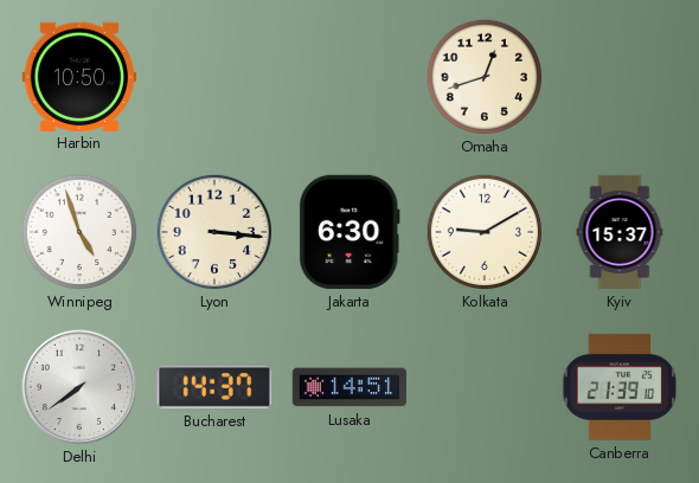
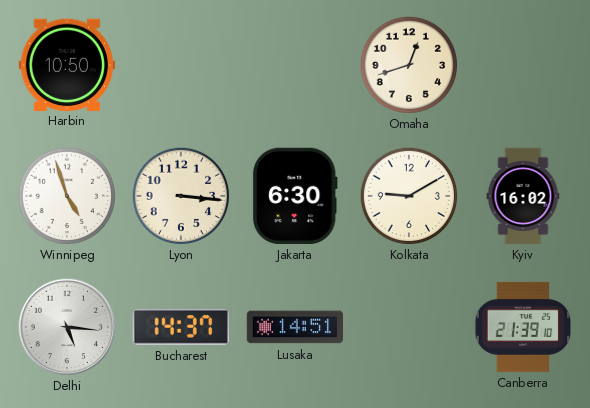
Kyiv: 15:37 -> 16:02
Delhi: 7:39 -> 5:16
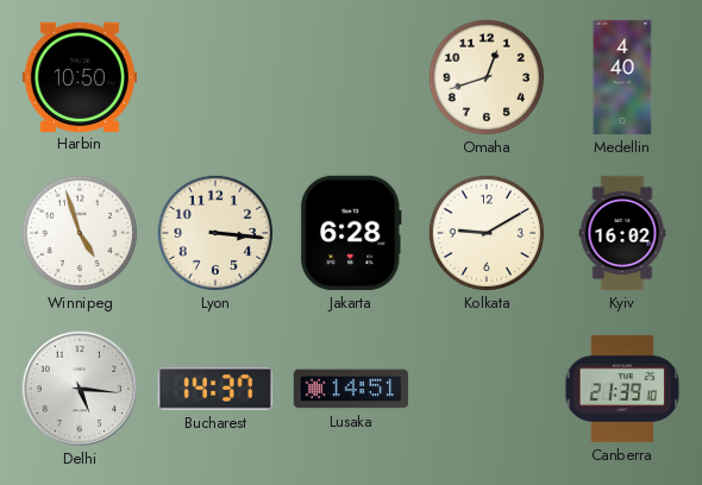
Medellin: none -> 4:40
Jakarta: 6:30 -> 6:28
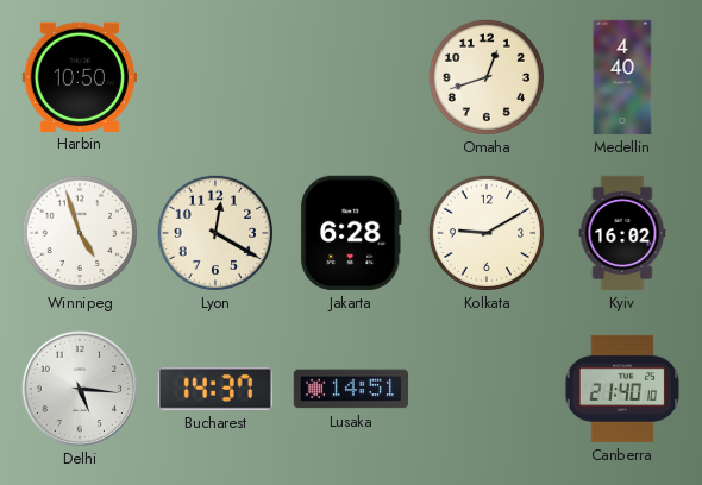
Lyon: 3:16 -> 12:20
Canberra: 21:39 -> 21:40
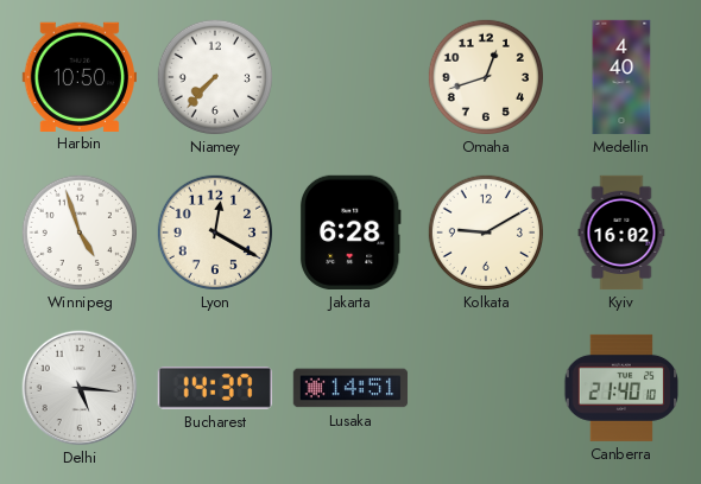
Niamey: none -> 7:37
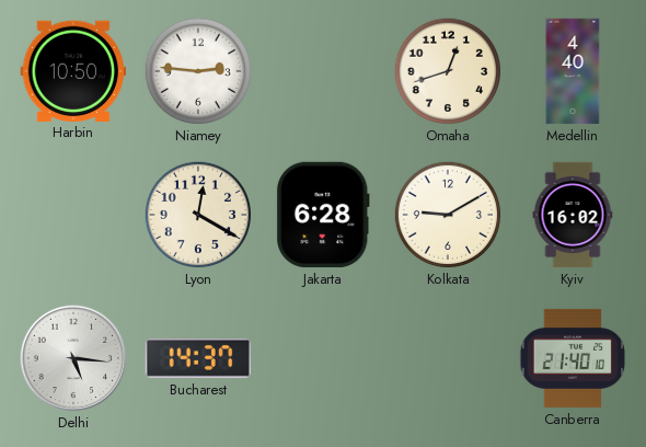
Niamey: 7:37 -> 2:46
Winnipeg: 4:57 -> none
Lusaka: 14:51 -> none
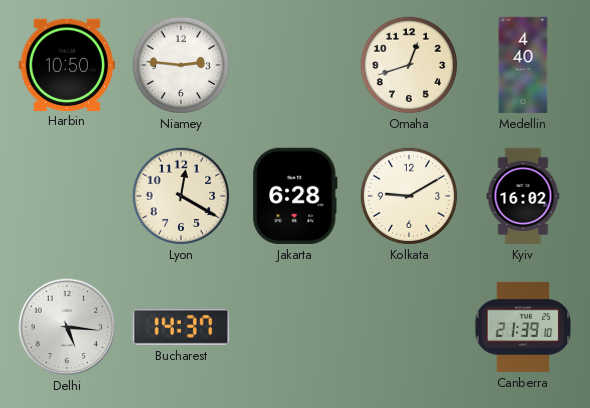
Canberra: 21:40 -> 21:39
